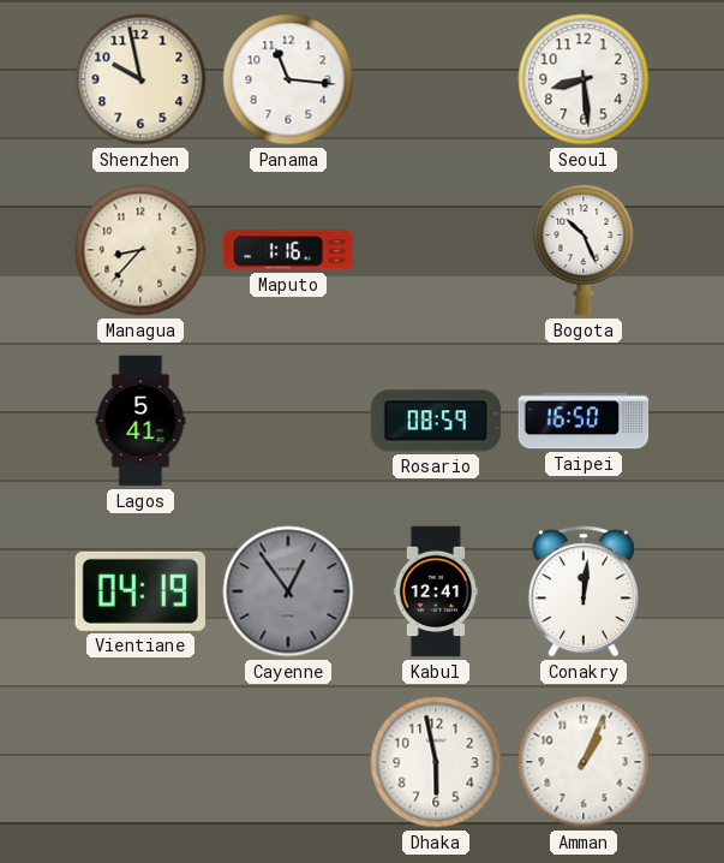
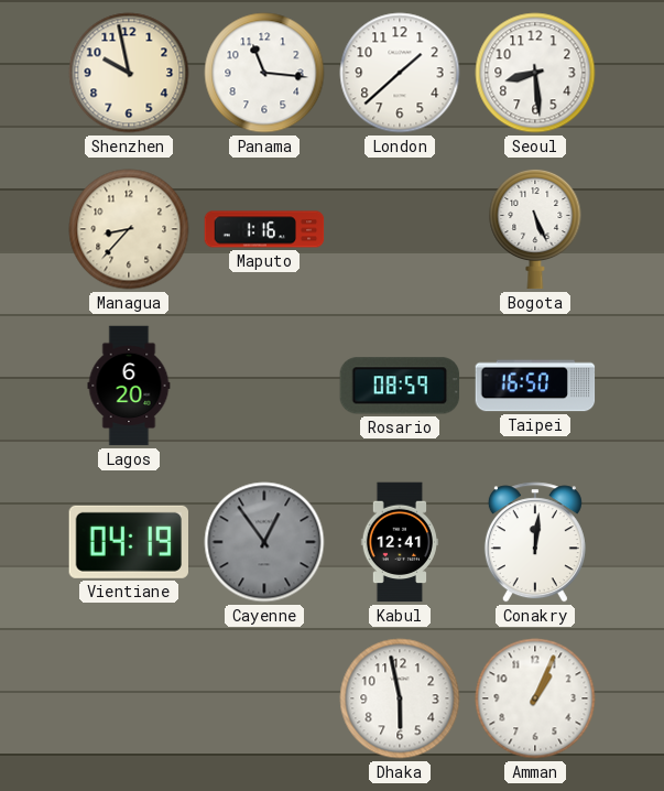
London: none -> 1:38
Bogota: 10:26 -> 5:26
Lagos: 5:41 -> 6:20
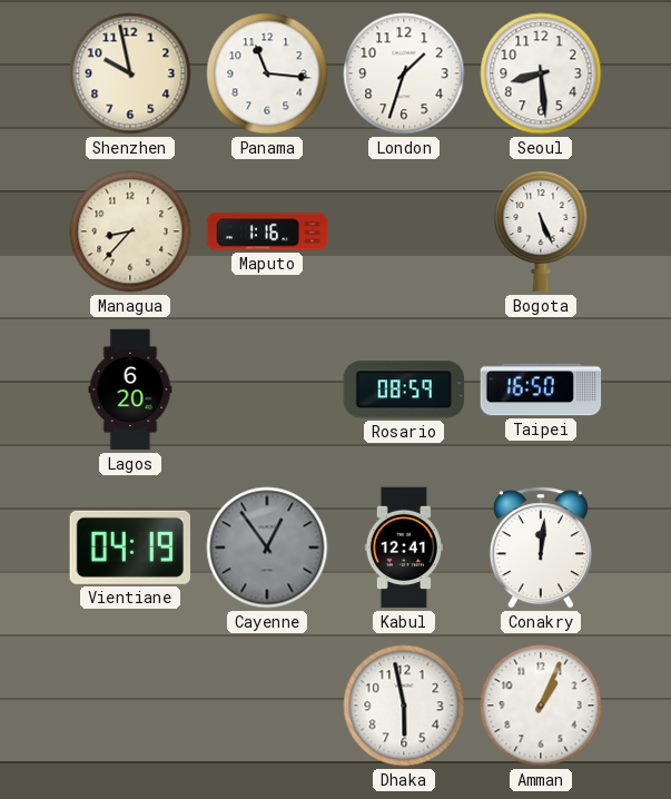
London: 1:38 -> 1:33
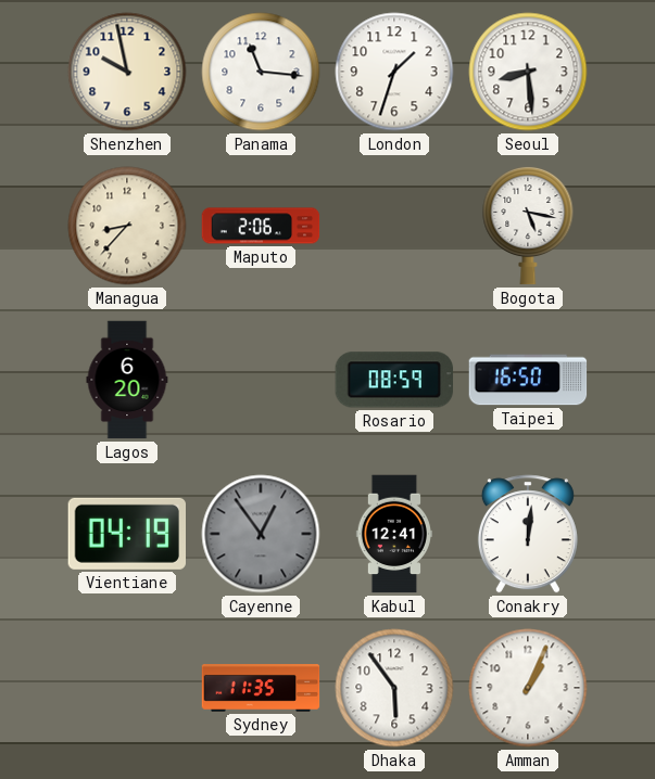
Maputo: 1:16 -> 2:06
Bogota: 5:26 -> 5:17
Sydney: none -> 11:35
Dhaka: 5:58 -> 5:54
